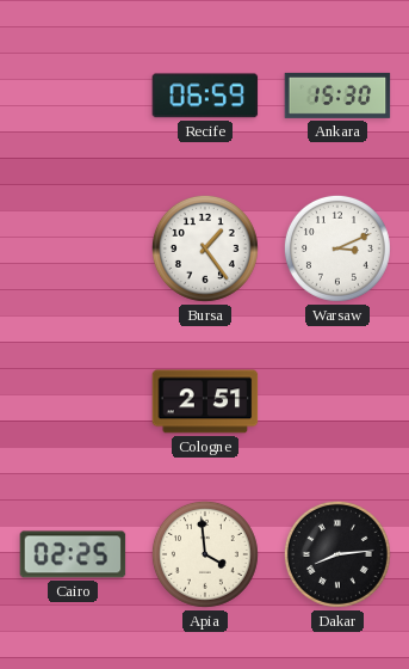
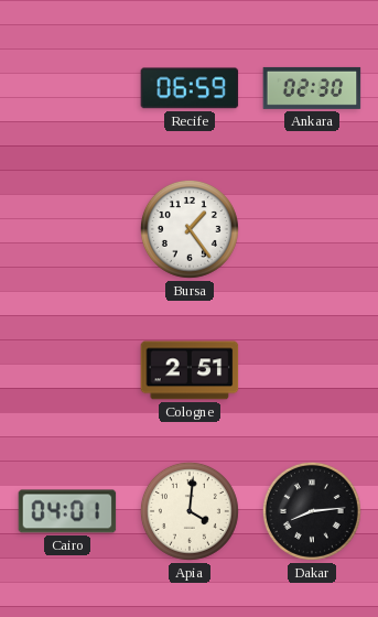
Ankara: 15:30 -> 02:30
Warsaw: 3:11 -> none
Cairo: 02:25 -> 04:01
Apia: 3:59 -> 4:01
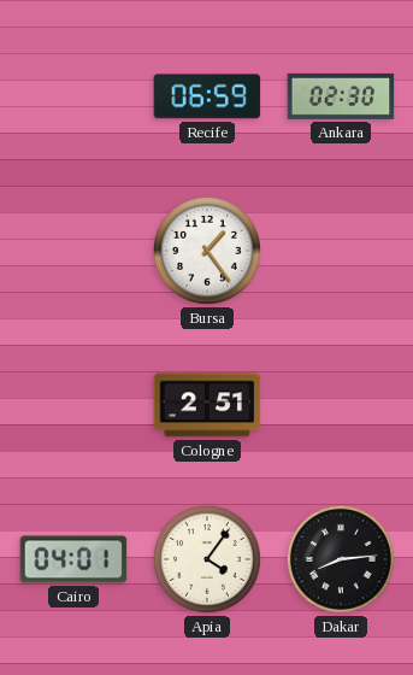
Apia: 4:01 -> 4:06
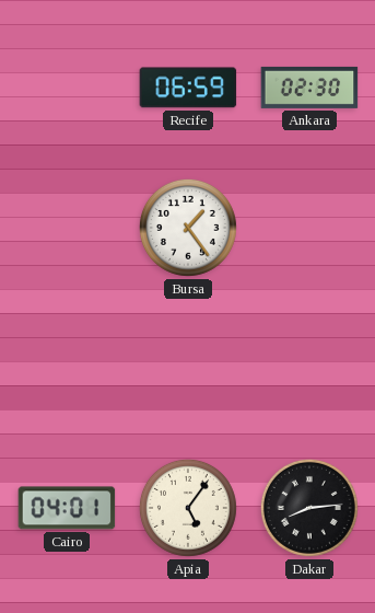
Cologne: 2:51 -> none
Apia: 4:06 -> 5:06
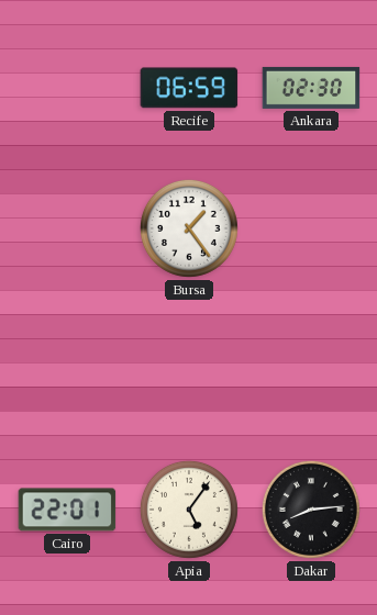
Cairo: 04:01 -> 22:01
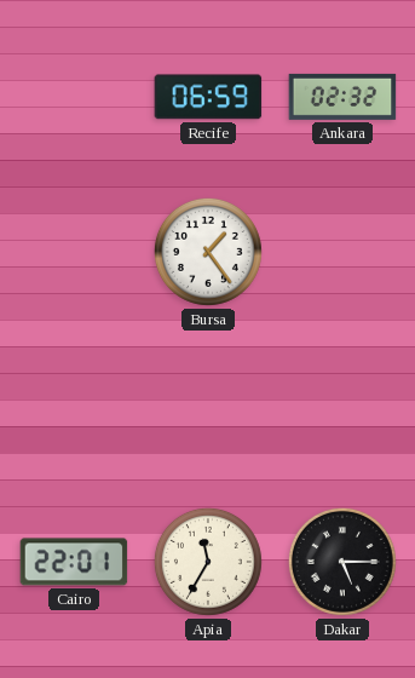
Ankara: 02:30 -> 02:32
Apia: 5:06 -> 11:35
Dakar: 8:14 -> 5:15
